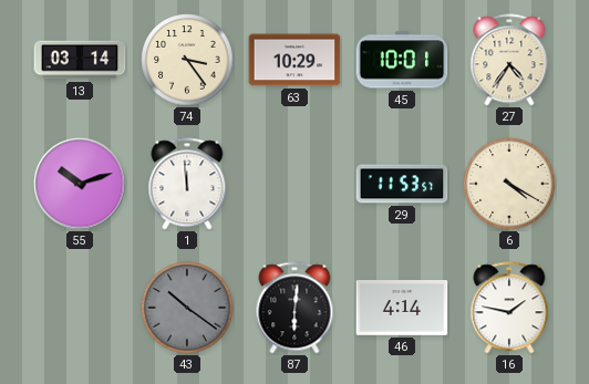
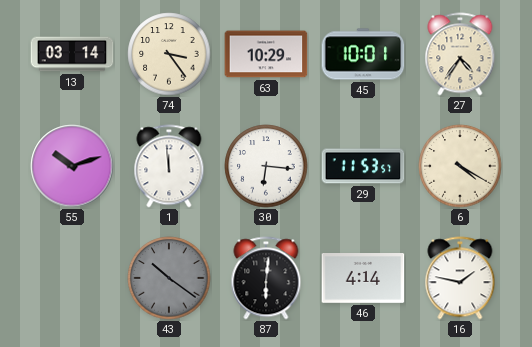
30: none -> 6:16
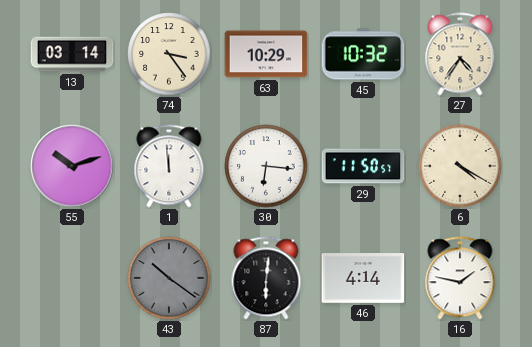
45: 10:01 -> 10:32
29: 11:53 -> 11:50
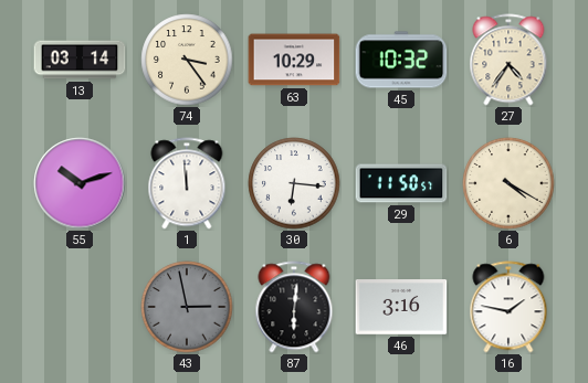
43: 10:21 -> 2:58
46: 4:14 -> 3:16
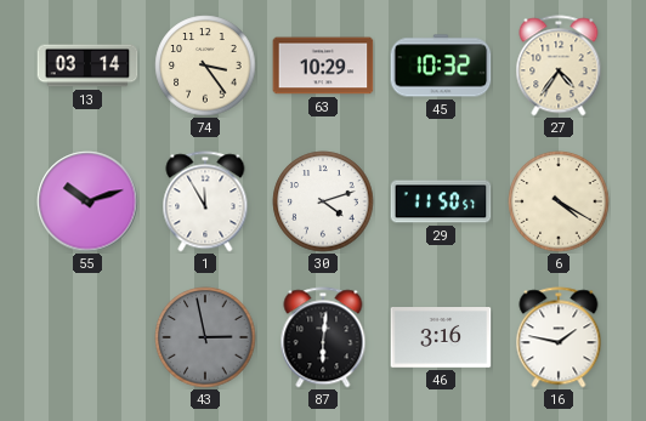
1: 11:59 -> 11:55
30: 6:16 -> 4:12
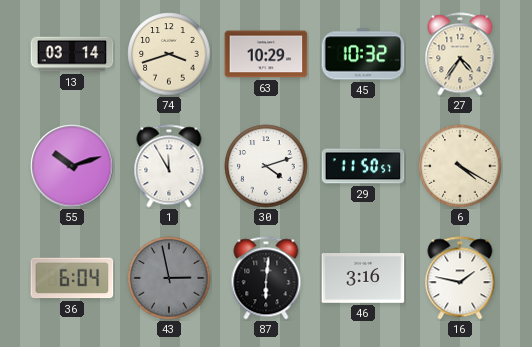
74: 3:24 -> 3:42
36: none -> 6:04
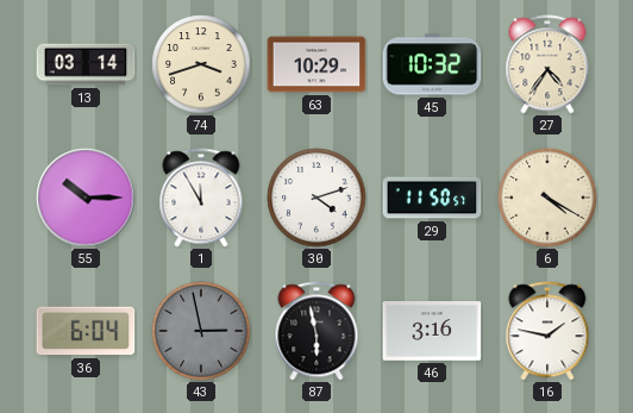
55: 10:12 -> 10:15
87: 6:01 -> 5:58
